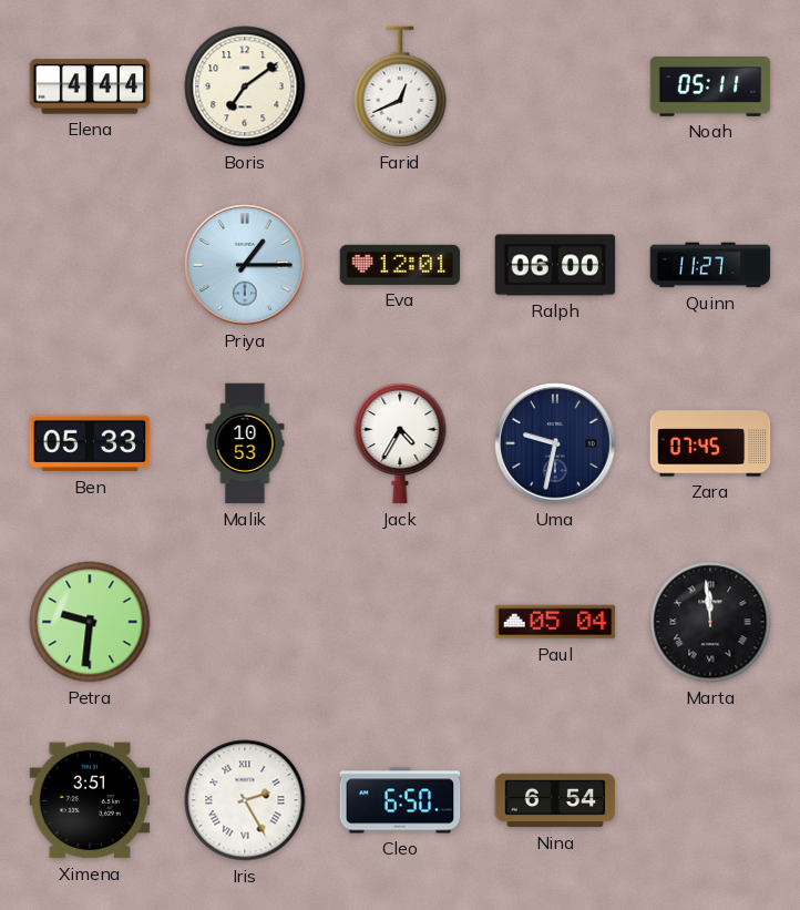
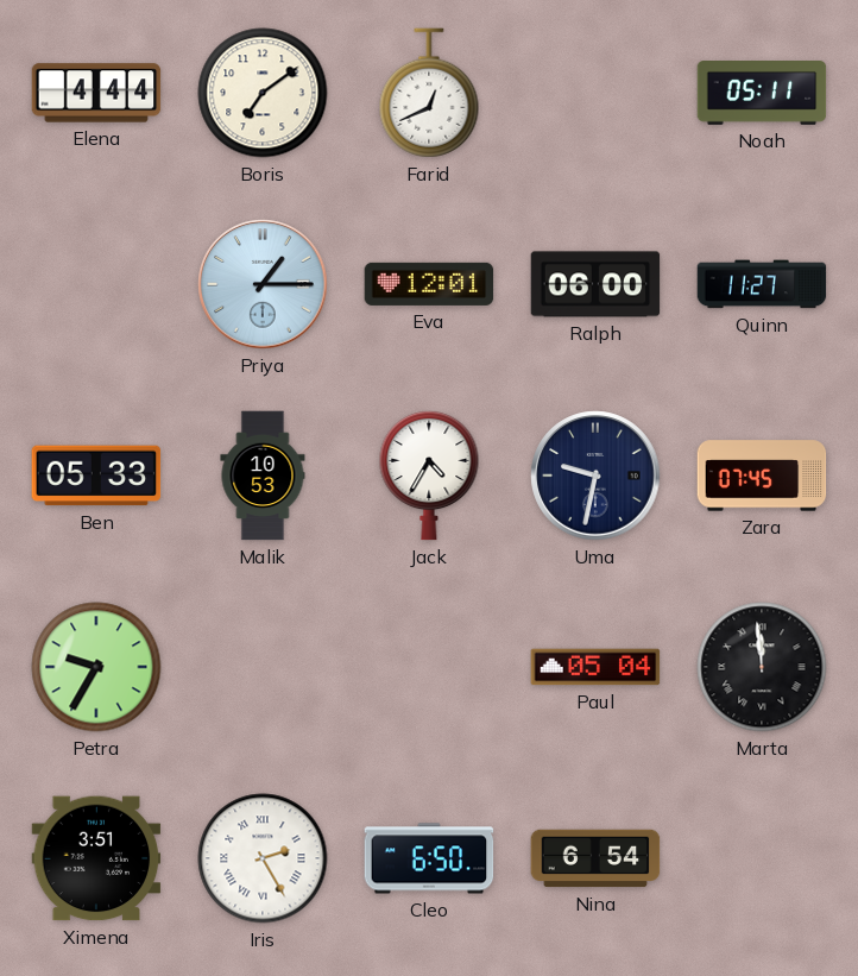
Petra: 9:31 -> 9:35
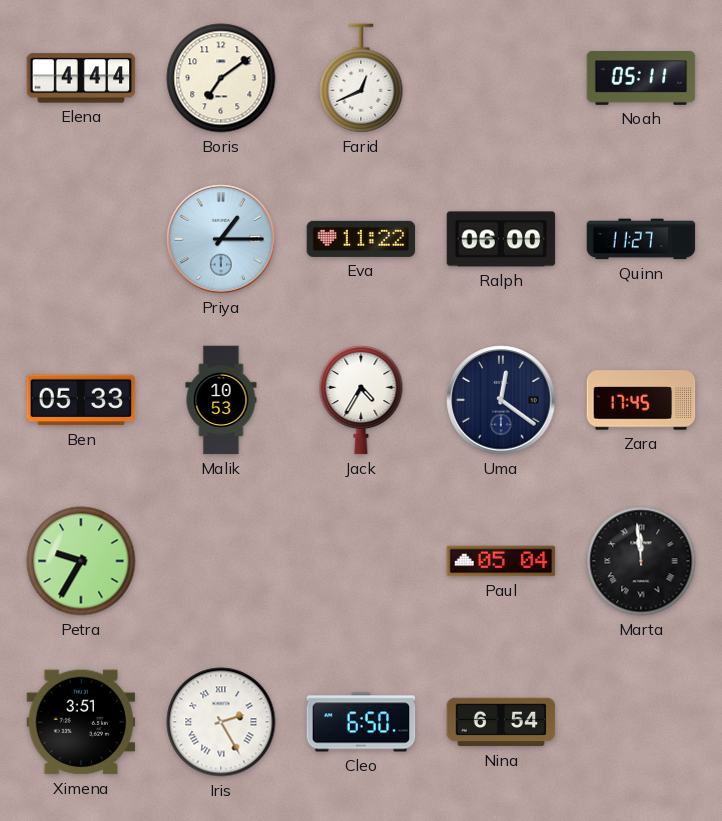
Eva: 12:01 -> 11:22
Uma: 9:32 -> 12:21
Zara: 07:45 -> 17:45
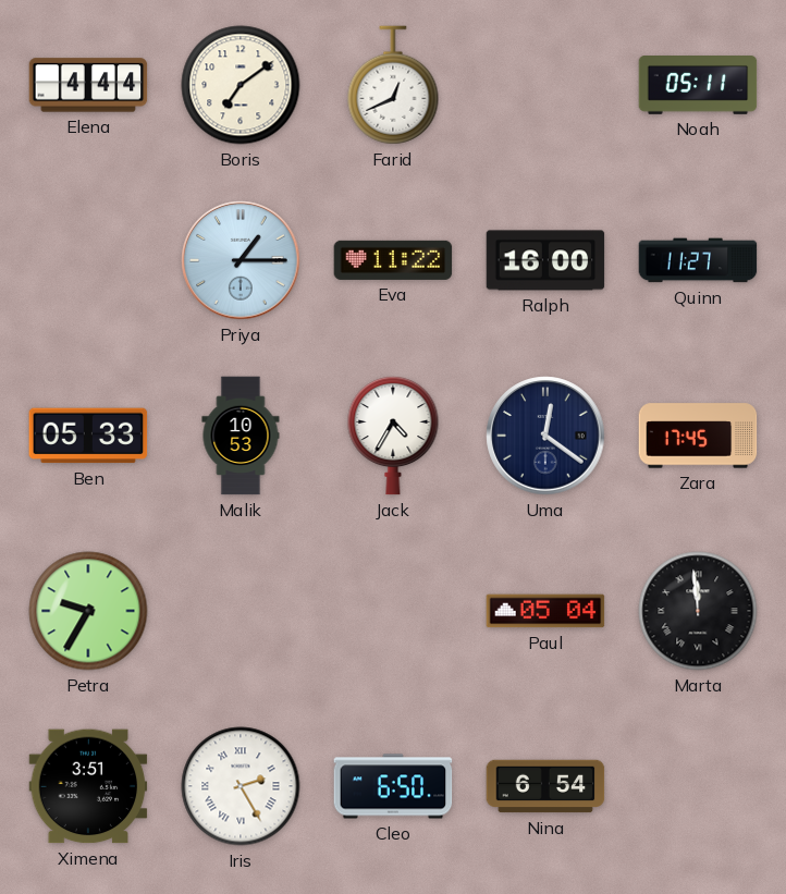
Ralph: 06:00 -> 16:00
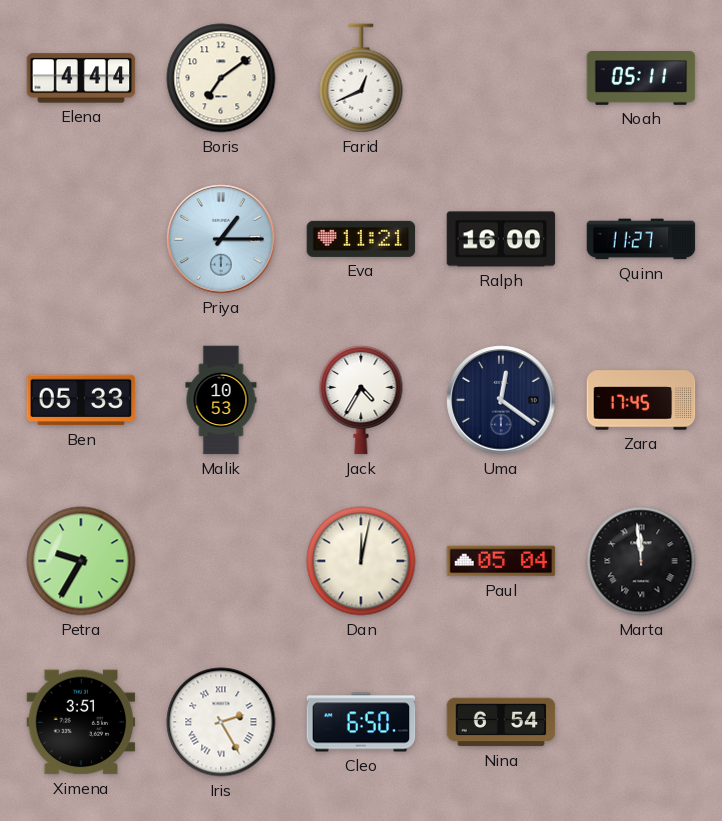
Eva: 11:22 -> 11:21
Dan: none -> 12:02
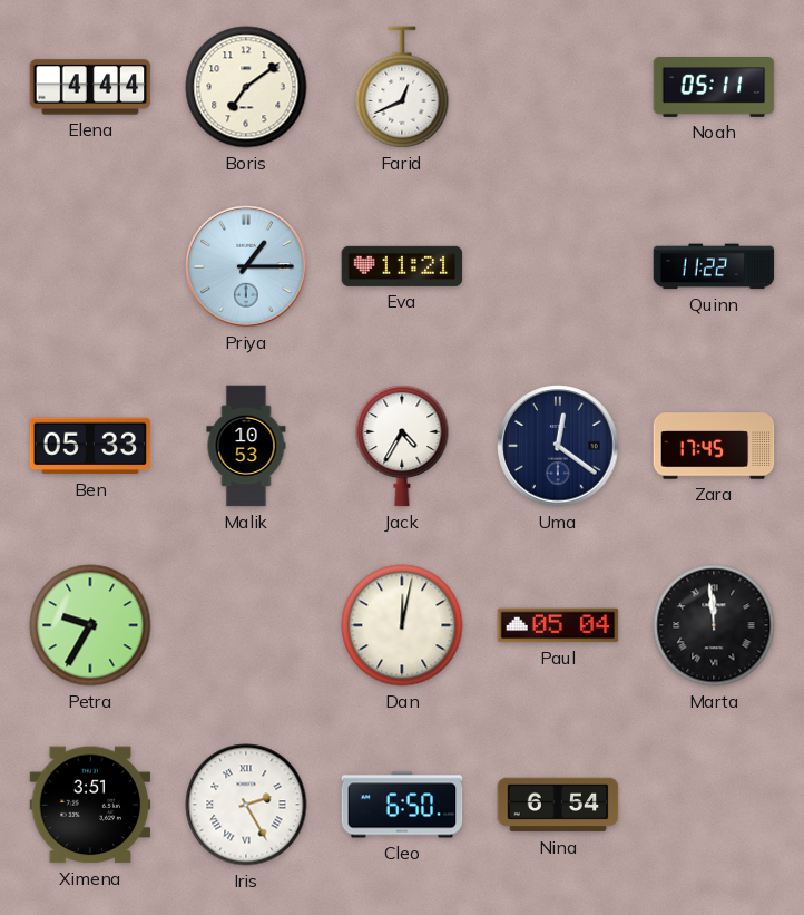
Ralph: 16:00 -> none
Quinn: 11:27 -> 11:22
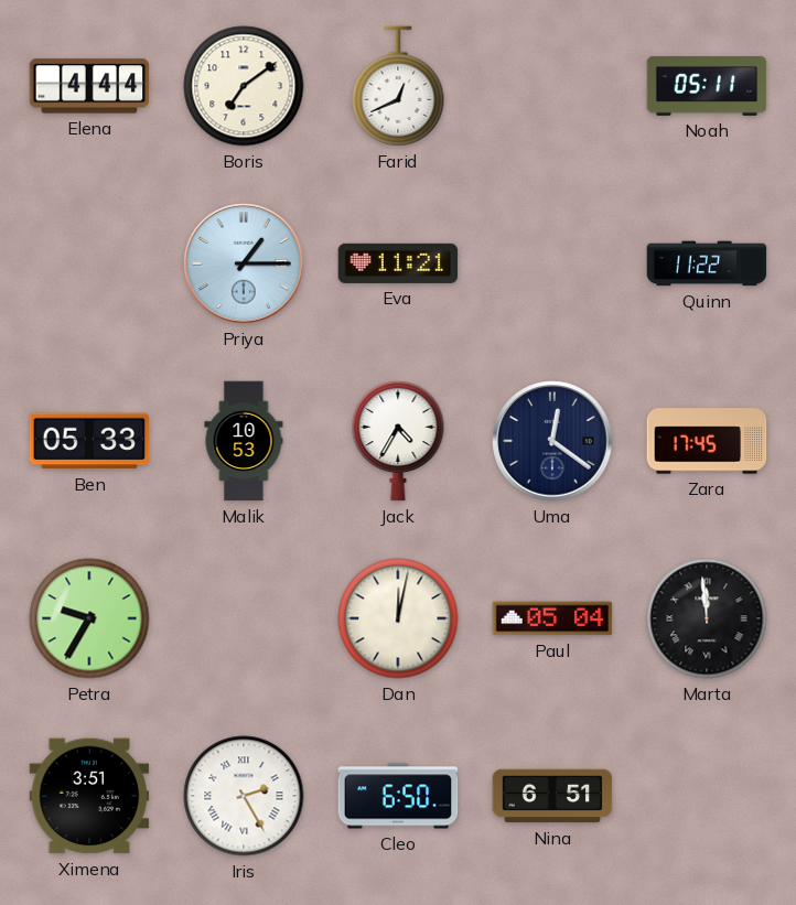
Nina: 6:54 -> 6:51
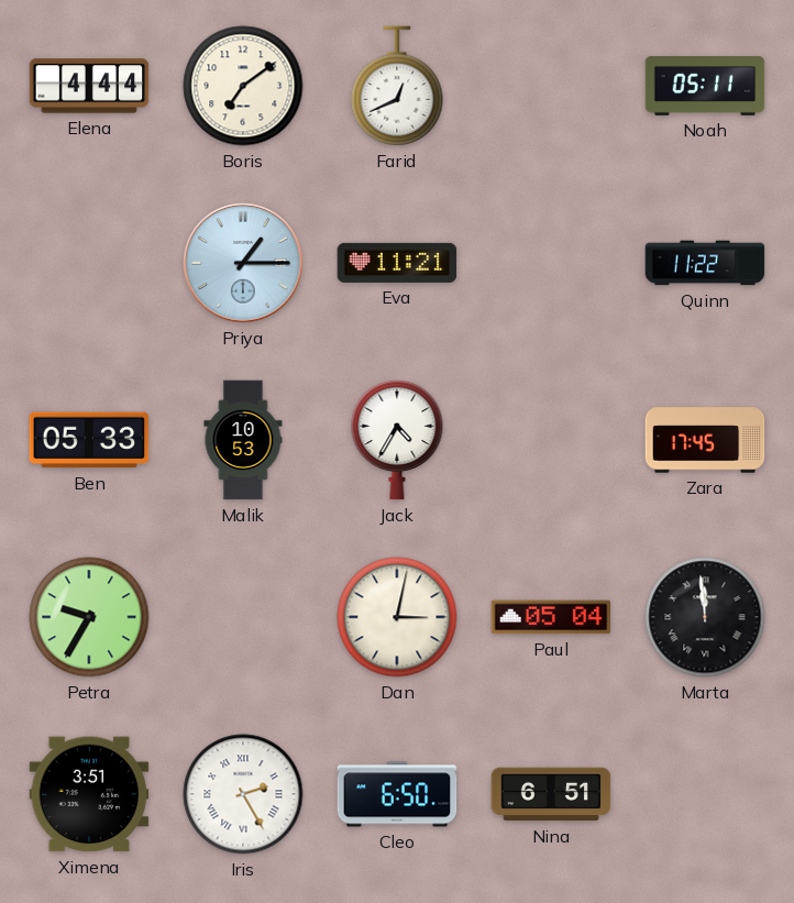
Uma: 12:21 -> none
Dan: 12:02 -> 3:02
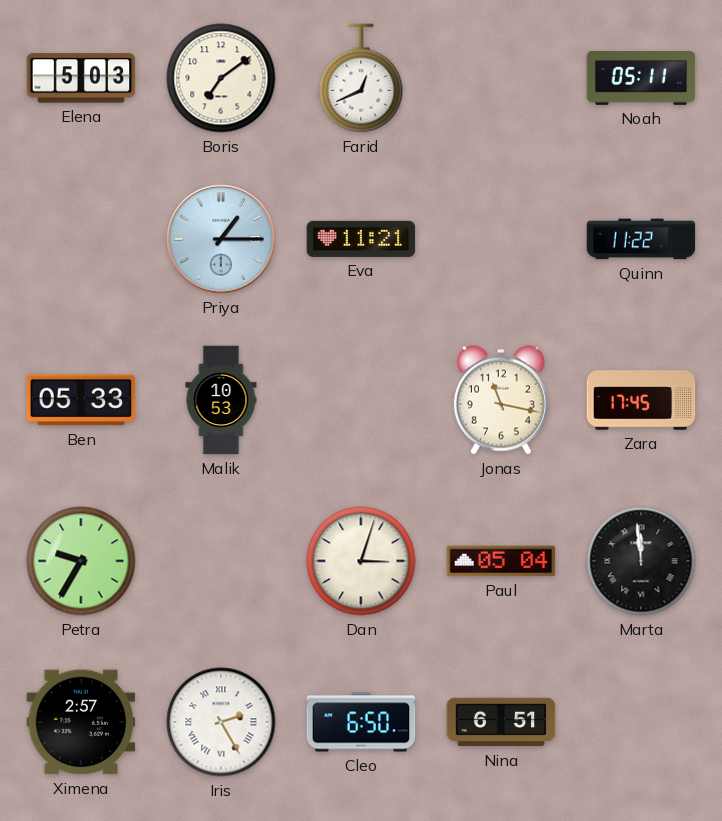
Elena: 4:44 -> 5:03
Jack: 4:35 -> none
Jonas: none -> 11:17
Dan: 3:02 -> 3:03
Ximena: 3:51 -> 2:57
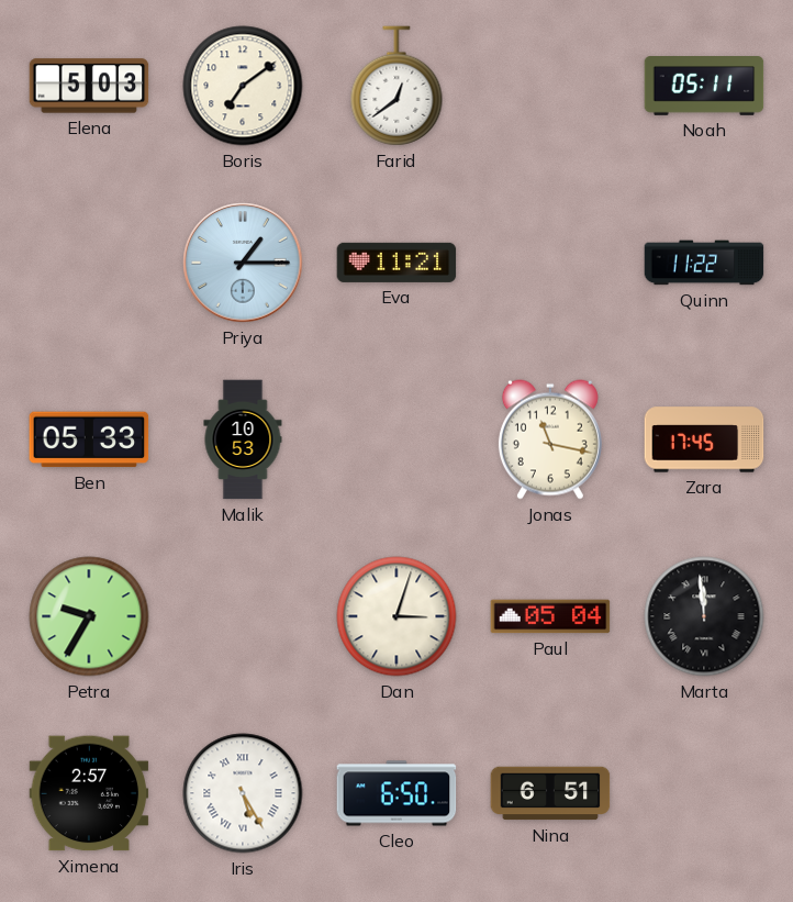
Farid: 12:41 -> 12:39
Iris: 2:25 -> 5:25
